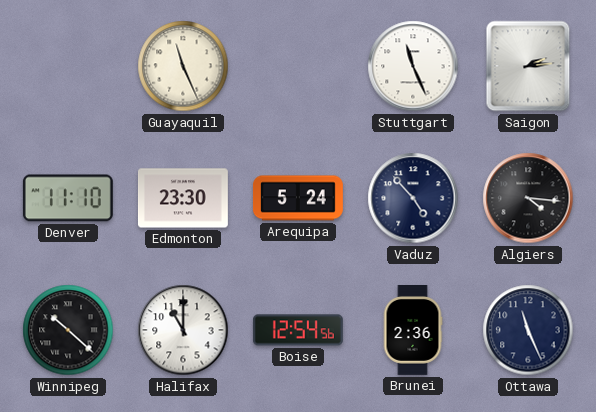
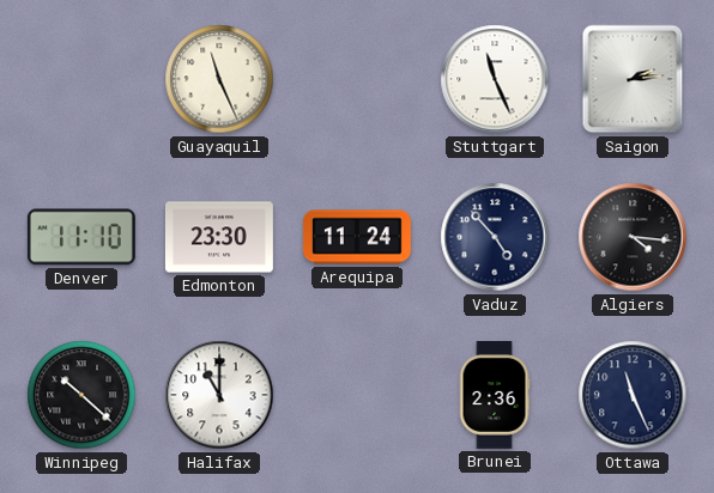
Arequipa: 5:24 -> 11:24
Boise: 12:54 -> none
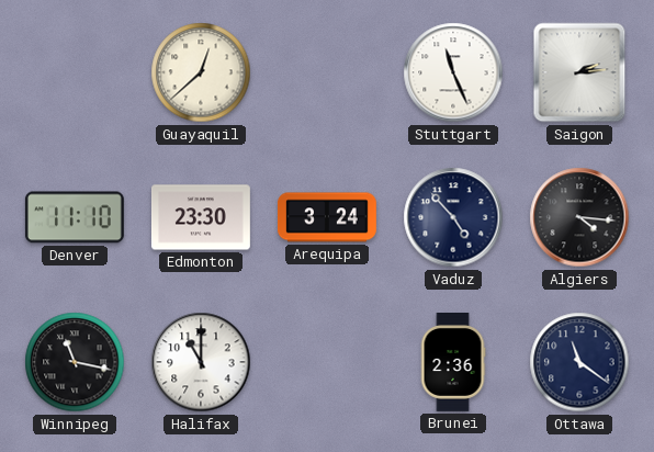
Guayaquil: 11:26 -> 12:38
Arequipa: 11:24 -> 3:24
Winnipeg: 10:22 -> 11:17
Ottawa: 11:26 -> 11:21
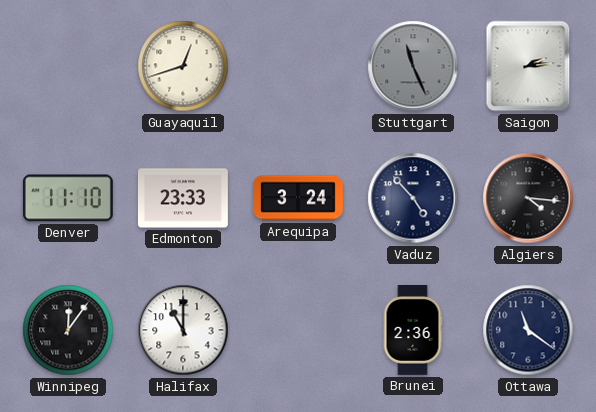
Guayaquil: 12:38 -> 12:42
Stuttgart dial: white -> grey
Edmonton: 23:30 -> 23:33
Winnipeg: 11:17 -> 12:06
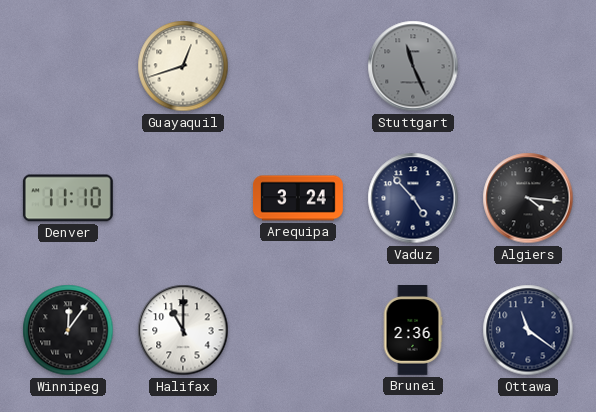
Saigon: 2:14 -> none
Edmonton: 23:33 -> none
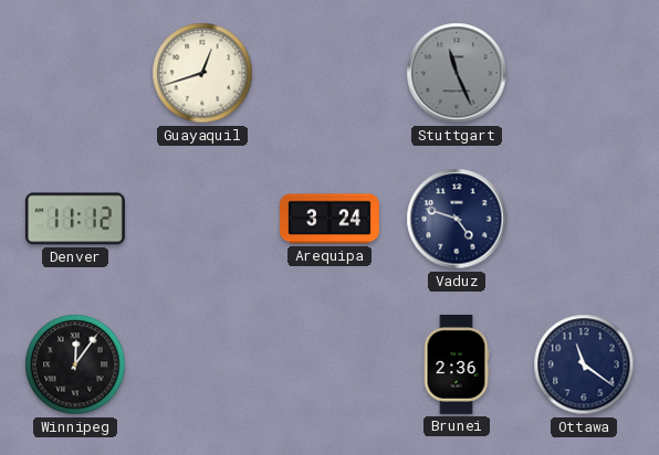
Denver: 11:10 -> 11:12
Vaduz: 4:53 -> 4:48
Algiers: 4:16 -> none
Halifax: 11:00 -> none
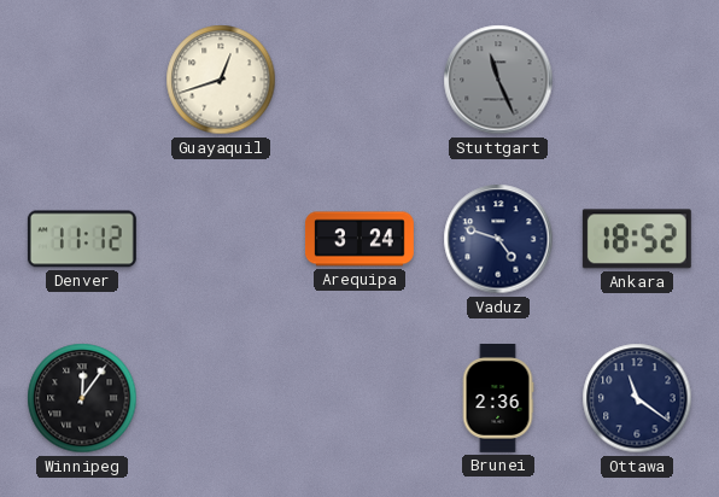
Ankara: none -> 18:52
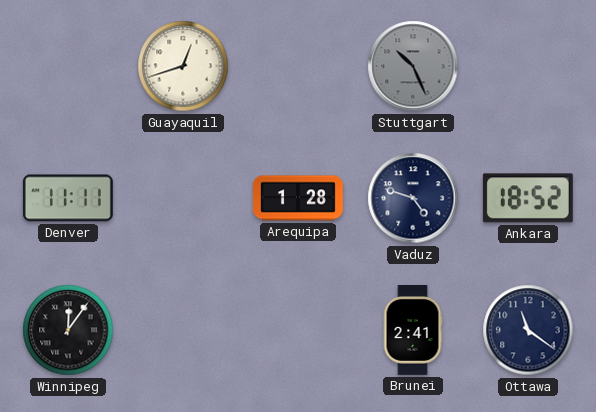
Stuttgart: 11:26 -> 10:26
Denver: 11:12 -> 11:11
Arequipa: 3:24 -> 1:28
Brunei: 2:36 -> 2:41
